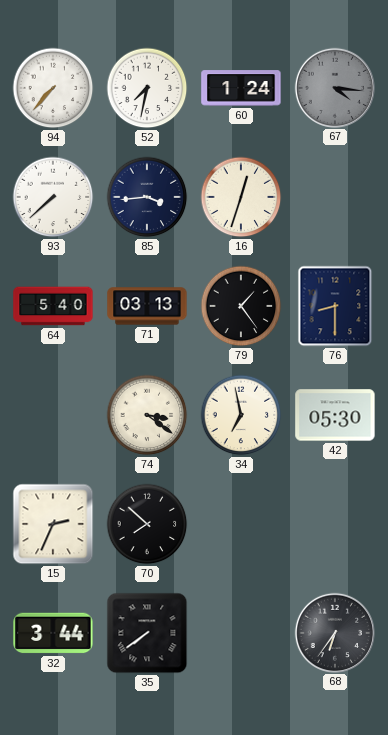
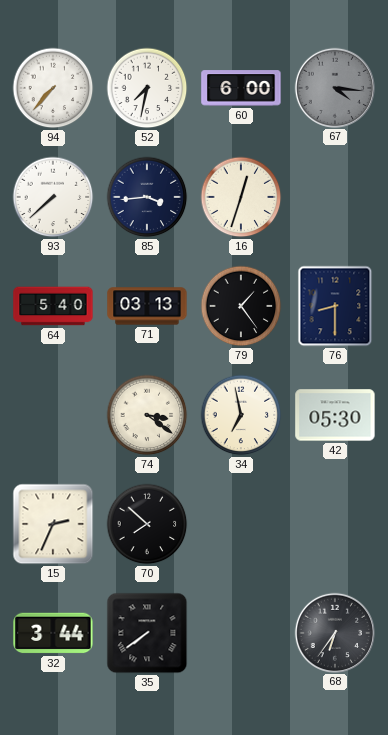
60: 1:24 -> 6:00
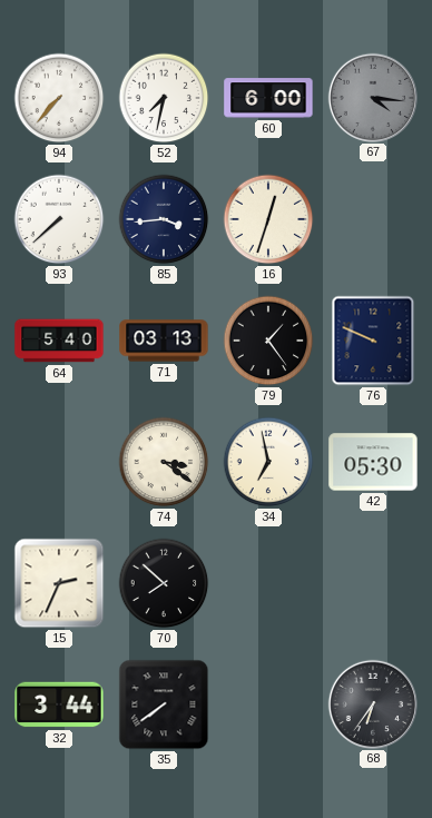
76: 8:30 -> 9:49
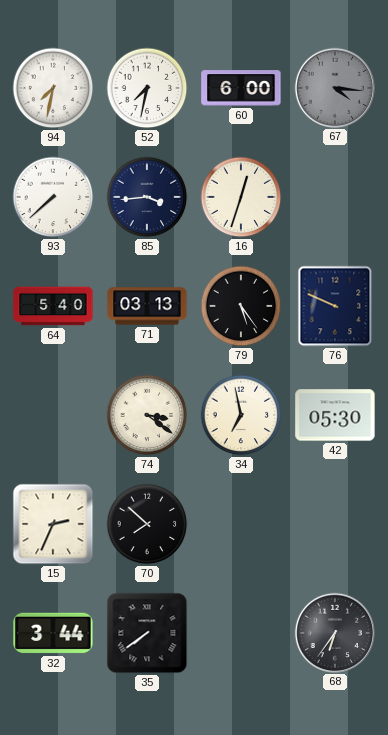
94: 7:37 -> 7:32
79: 1:24 -> 5:24
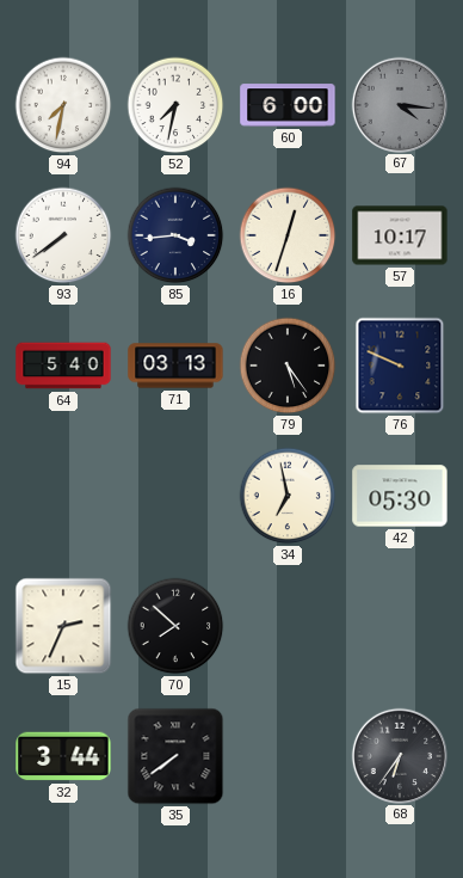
93: 7:38 -> 7:39
57: none -> 10:17
74: 3:21 -> none
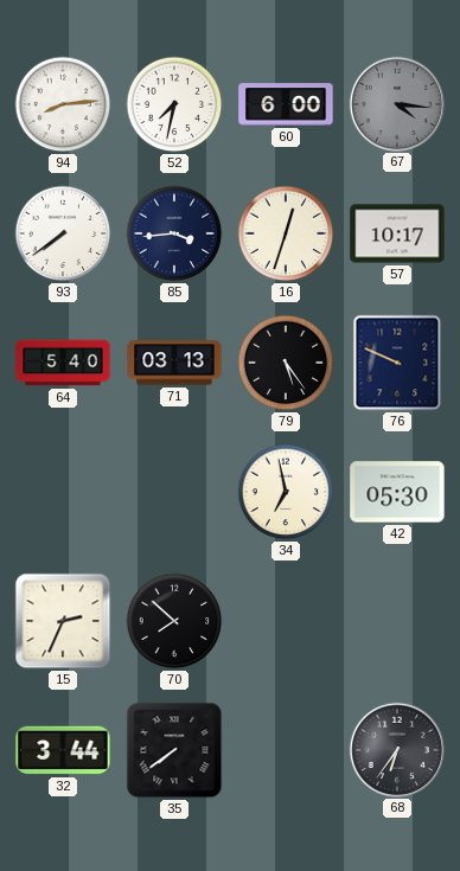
94: 7:32 -> 8:14
